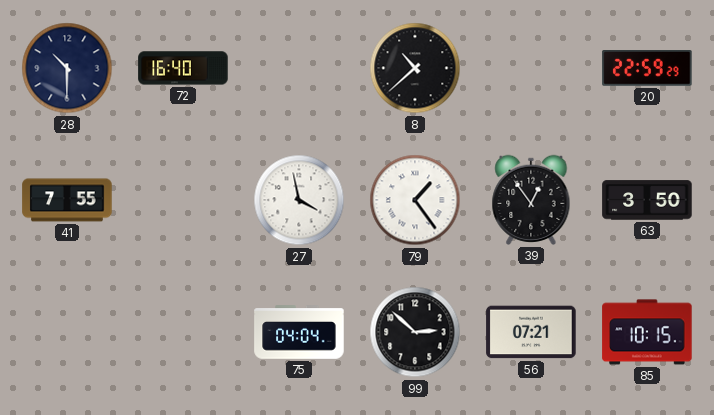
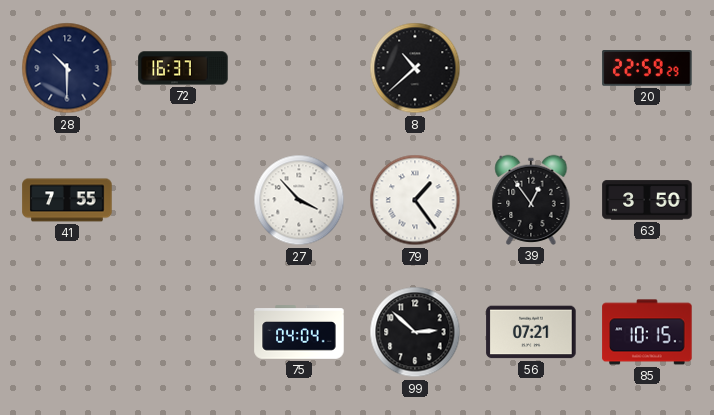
72: 16:40 -> 16:37
27: 3:58 -> 3:53
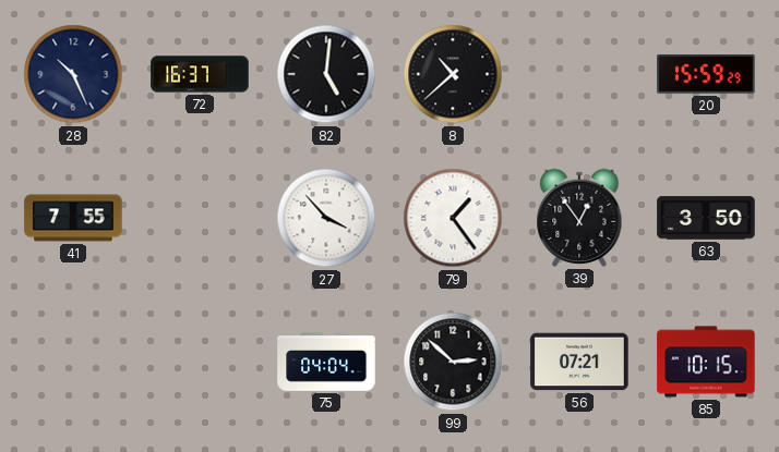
28: 10:30 -> 10:26
82: none -> 5:01
20: 22:59 -> 15:59
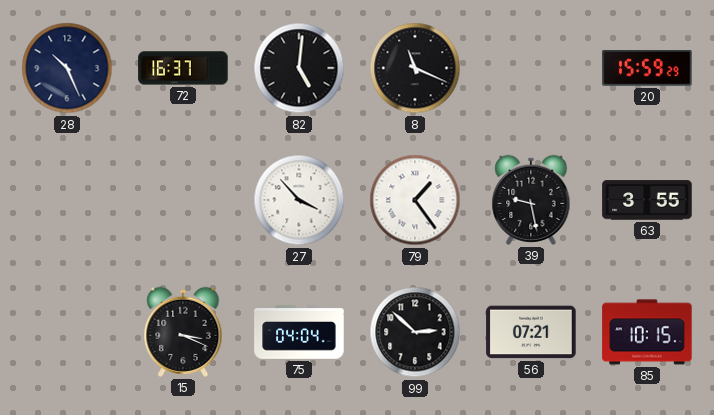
8: 10:38 -> 11:19
41: 7:55 -> none
39: 12:54 -> 9:28
63: 3:50 -> 3:55
15: none -> 3:19
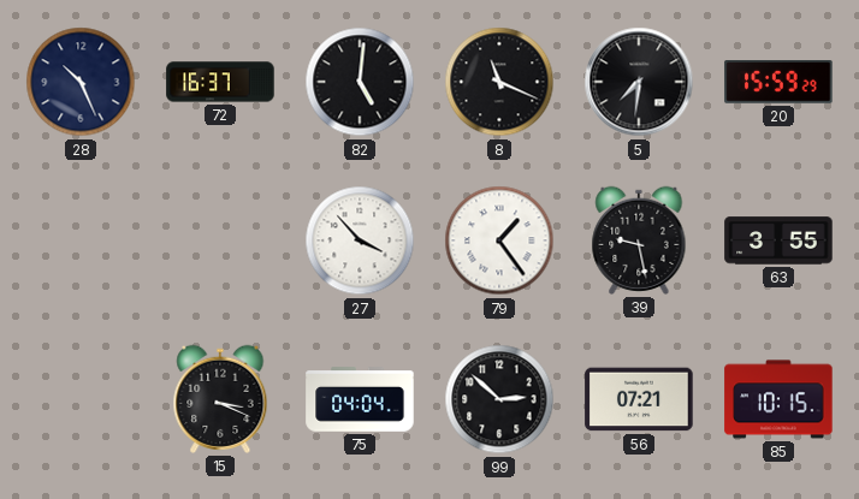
5: none -> 7:31
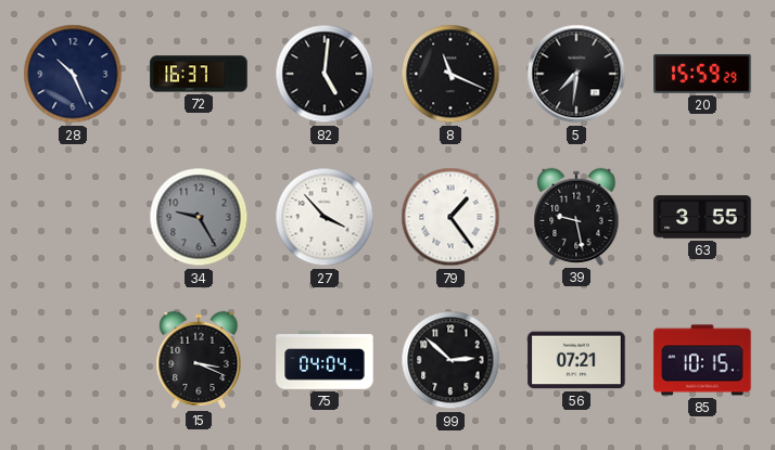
34: none -> 9:25
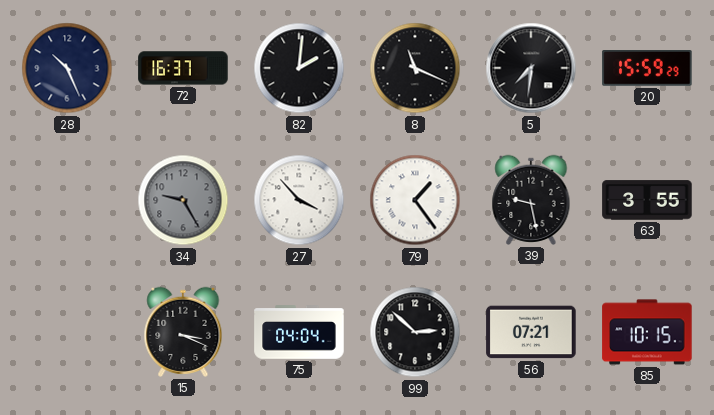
82: 5:01 -> 2:01
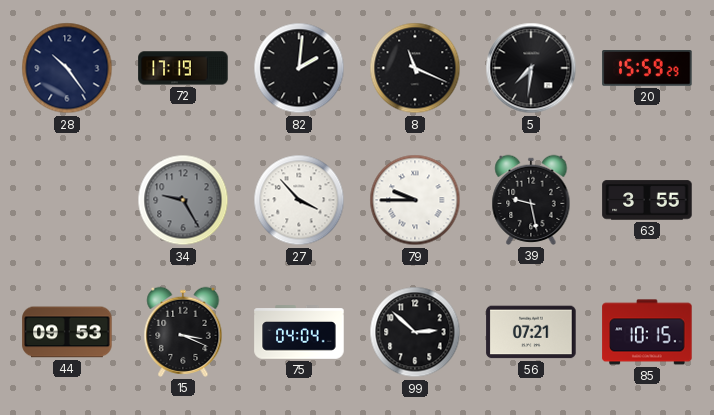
28: 10:26 -> 10:24
72: 16:37 -> 17:19
79: 1:24 -> 9:45
44: none -> 09:53
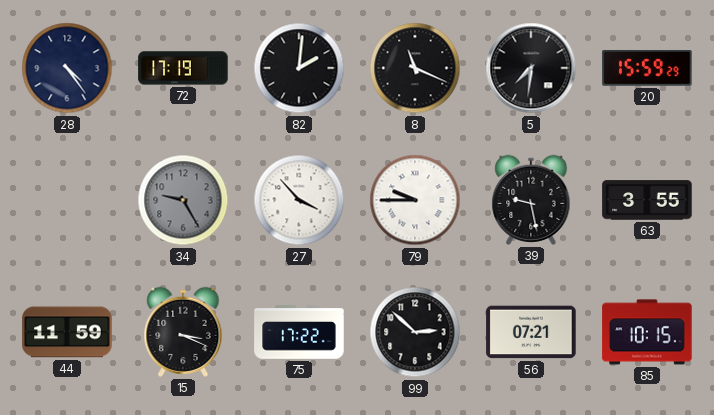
28: 10:24 -> 4:24
44: 09:53 -> 11:59
75: 04:04 -> 17:22
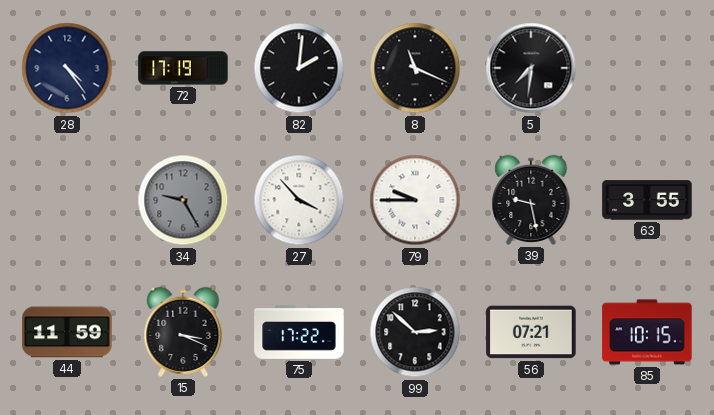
20: 15:59 -> none
